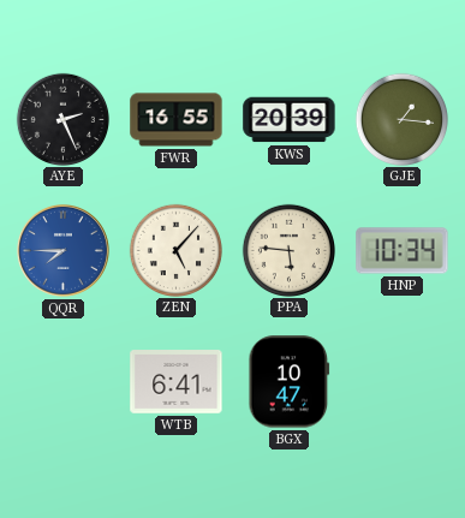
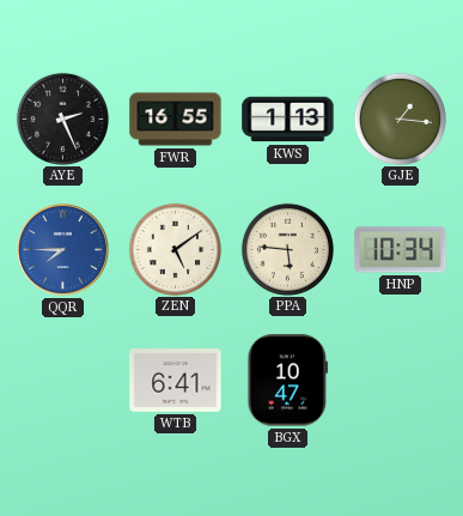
KWS: 20:39 -> 1:13
ZEN: 5:07 -> 5:09
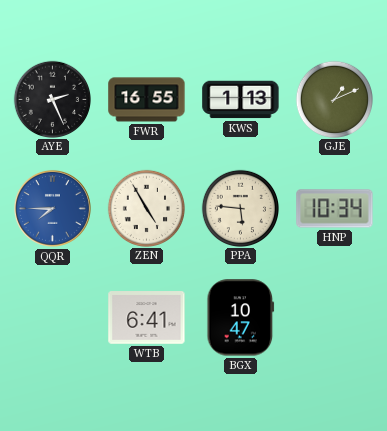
GJE: 1:16 -> 1:11
ZEN: 5:09 -> 4:55
